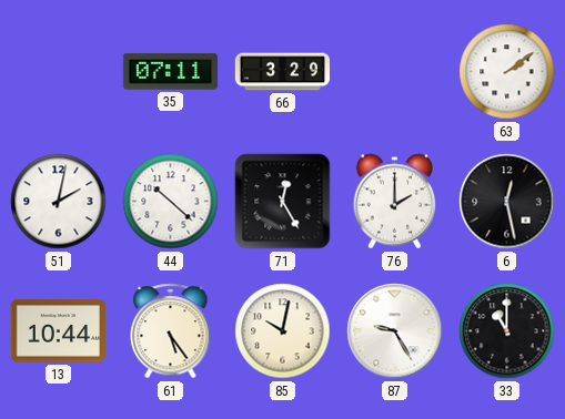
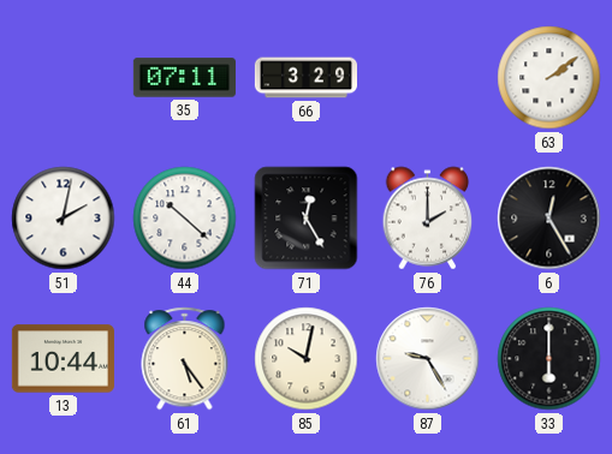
6: 12:28 -> 12:25
33: 11:00 -> 6:00
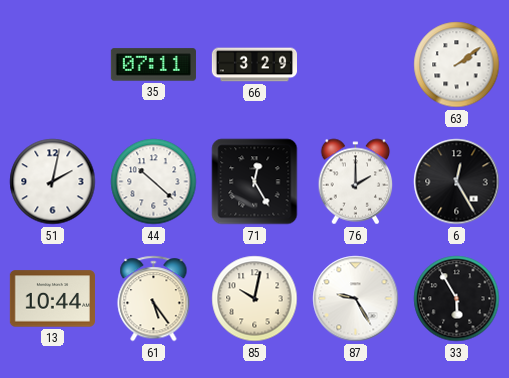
33: 6:00 -> 5:55
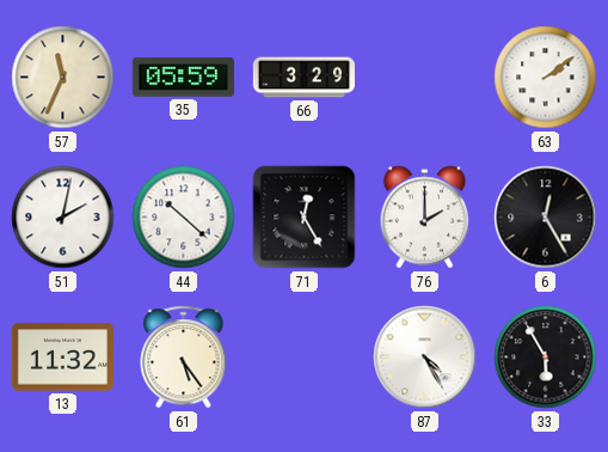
57: none -> 11:34
35: 07:11 -> 05:59
13: 10:44 -> 11:32
85: 10:02 -> none
87: 9:25 -> 4:25
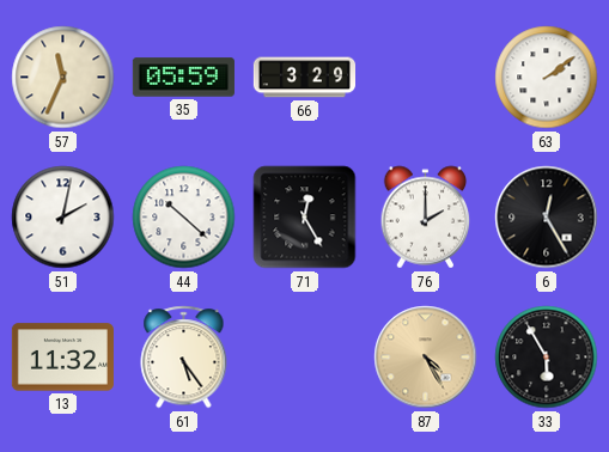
87 dial: white -> champagne
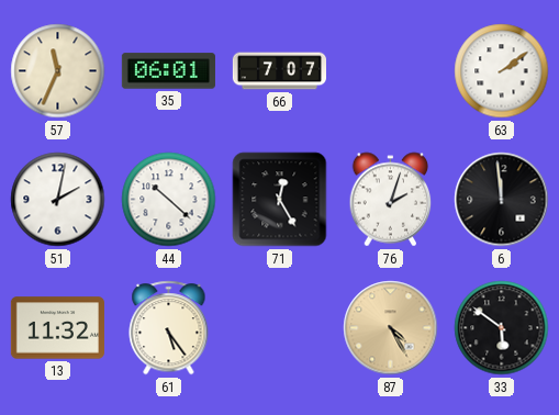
35: 05:59 -> 06:01
66: 3:29 -> 7:07
76: 2:00 -> 2:03
6: 12:25 -> 11:59
33: 5:55 -> 5:51
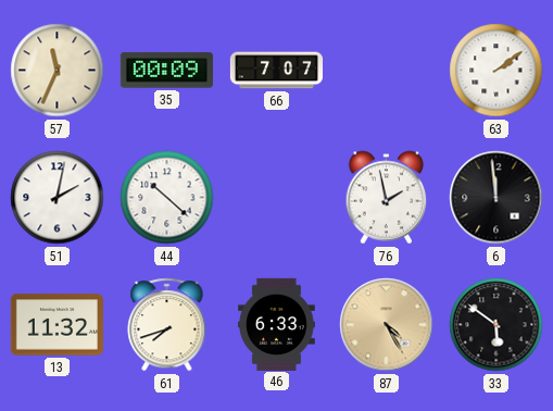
35: 06:01 -> 00:09
71: 12:25 -> none
76: 2:03 -> 1:58
61: 5:24 -> 7:42
46: none -> 6:33
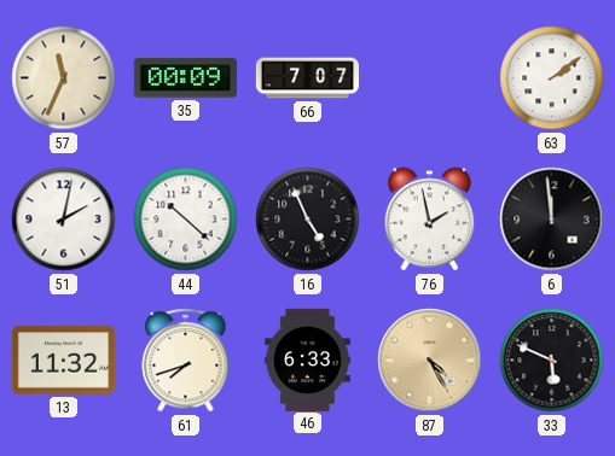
16: none -> 4:56
33: 5:51 -> 5:49
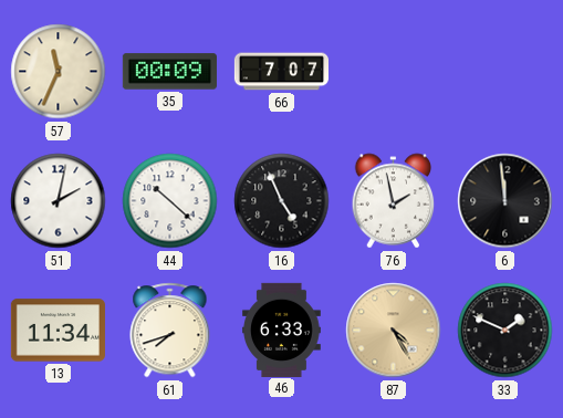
63: 2:09 -> none
13: 11:32 -> 11:34
33: 5:49 -> 1:49
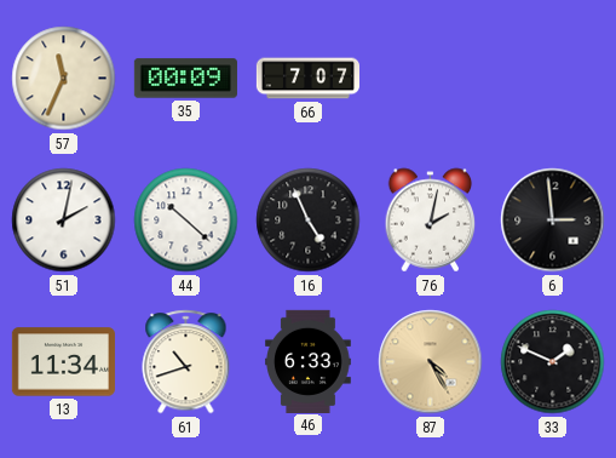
76: 1:58 -> 2:02
6: 11:59 -> 2:59
61: 7:42 -> 10:42
